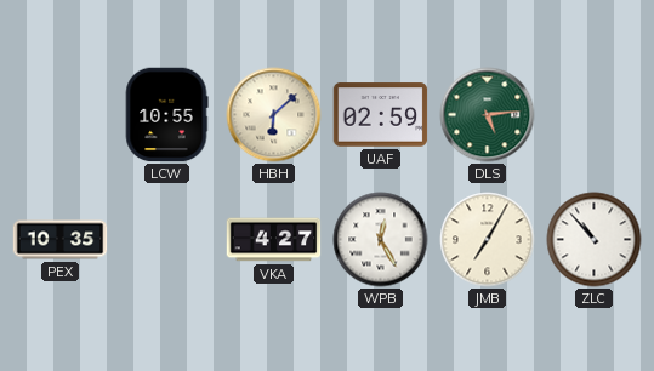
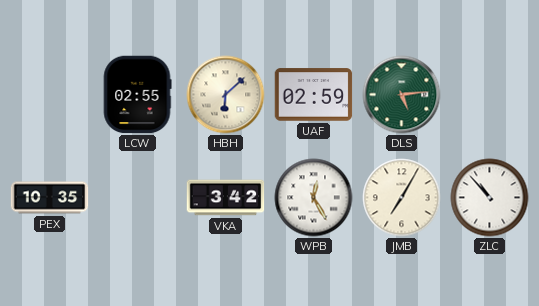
LCW: 10:55 -> 02:55
VKA: 4:27 -> 3:42
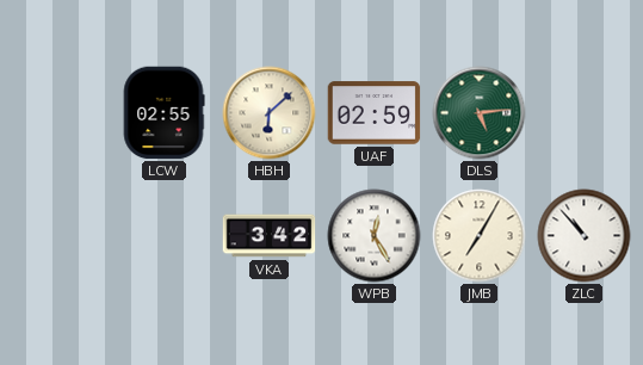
PEX: 10:35 -> none
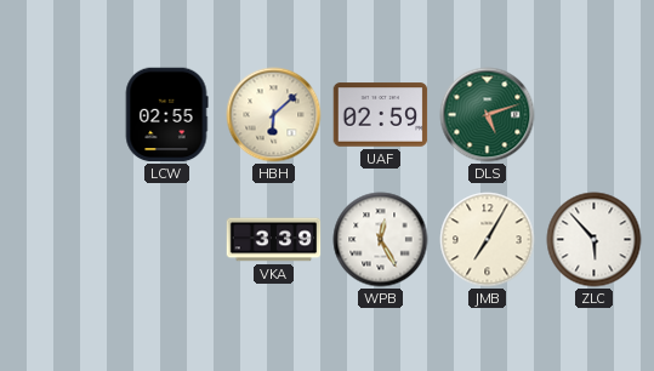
DLS: 5:14 -> 5:12
VKA: 3:42 -> 3:39
ZLC: 10:53 -> 5:53
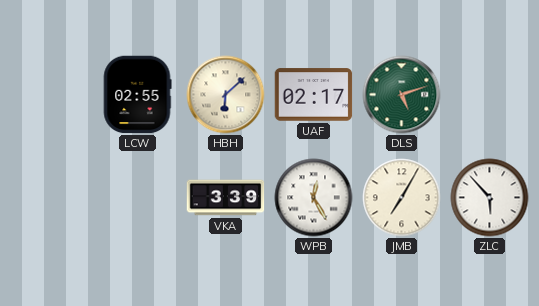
UAF: 02:59 -> 02:17
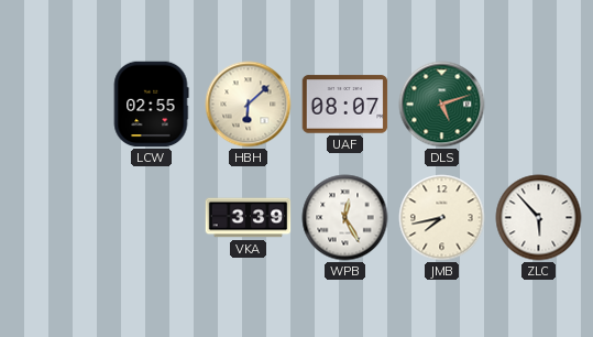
UAF: 02:17 -> 08:07
JMB: 7:05 -> 7:43
